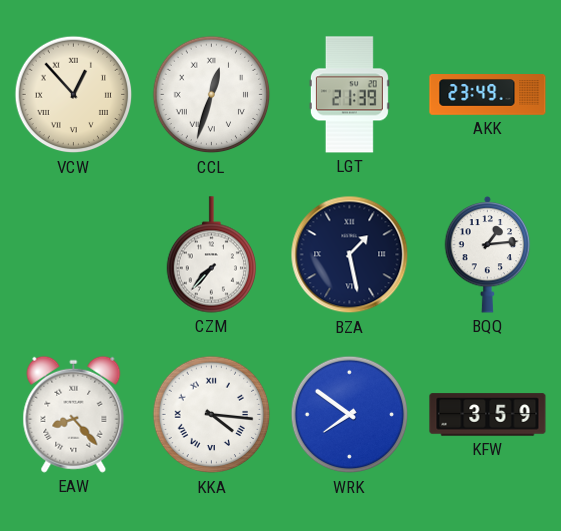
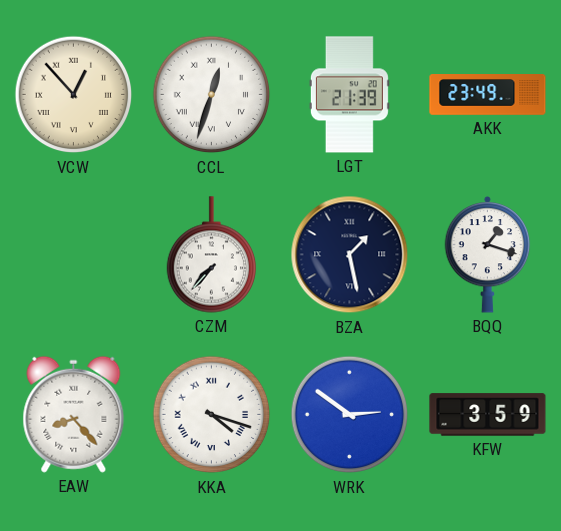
BQQ: 1:14 -> 1:18
KKA: 4:16 -> 4:18
WRK: 7:51 -> 2:51
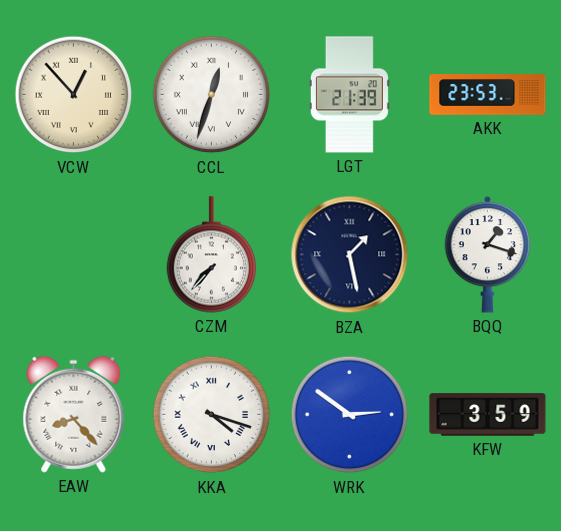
AKK: 23:49 -> 23:53
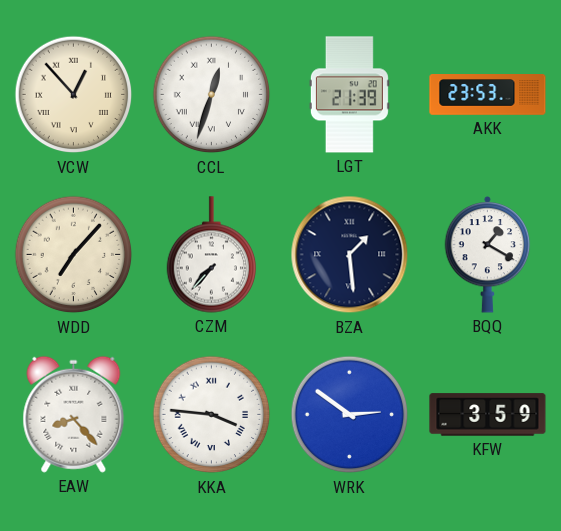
WDD: none -> 7:07
BZA: 1:28 -> 1:29
BQQ: 1:18 -> 1:20
KKA: 4:18 -> 3:46
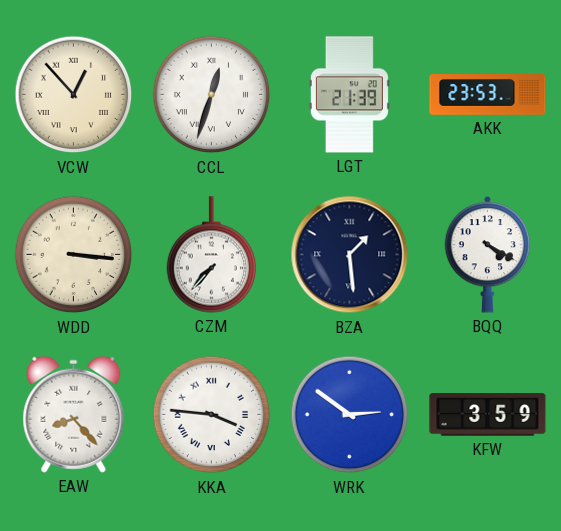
WDD: 7:07 -> 3:16
BQQ: 1:20 -> 4:20
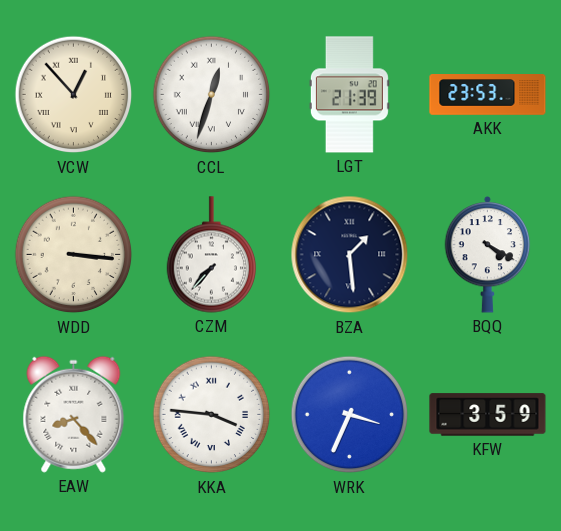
WRK: 2:51 -> 3:34
